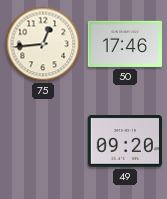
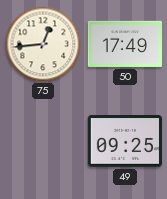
50: 17:46 -> 17:49
49: 09:20 -> 09:25
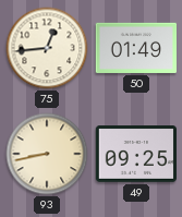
50: 17:49 -> 01:49
93: none -> 8:43
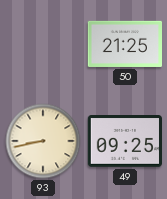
75: 12:44 -> none
50: 01:49 -> 21:25
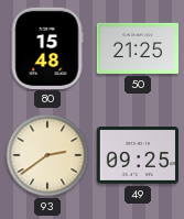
80: none -> 15:48
93: 8:43 -> 2:39
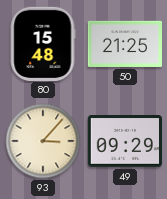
93: 2:39 -> 3:07
49: 09:25 -> 09:29
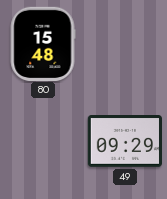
50: 21:25 -> none
93: 3:07 -> none
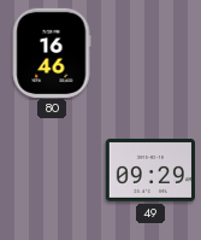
80: 15:48 -> 16:46
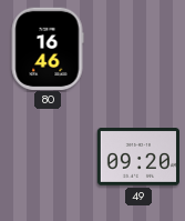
49: 09:29 -> 09:20
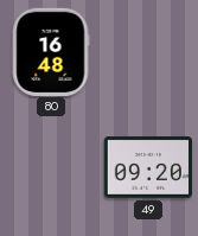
80: 16:46 -> 16:48
